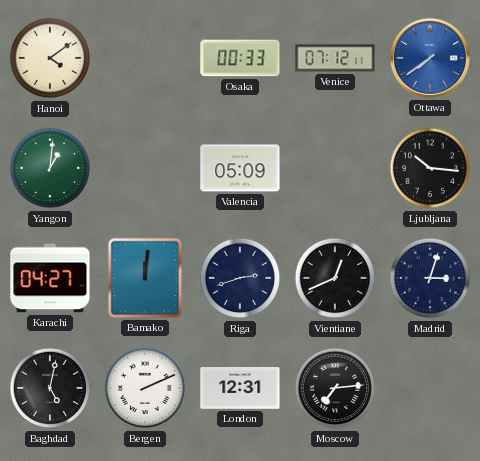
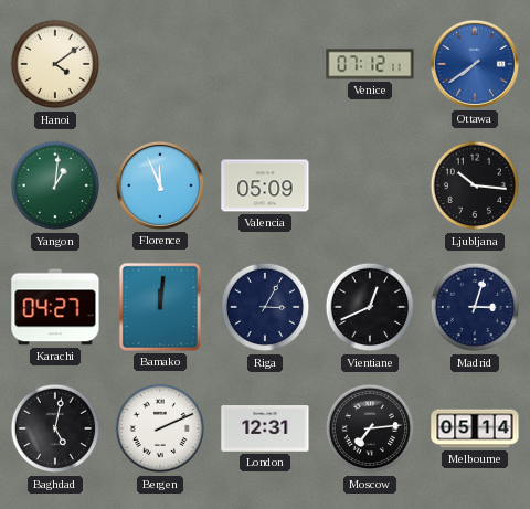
Osaka: 00:33 -> none
Florence: none -> 11:56
Riga: 2:42 -> 3:05
Melbourne: none -> 05:14
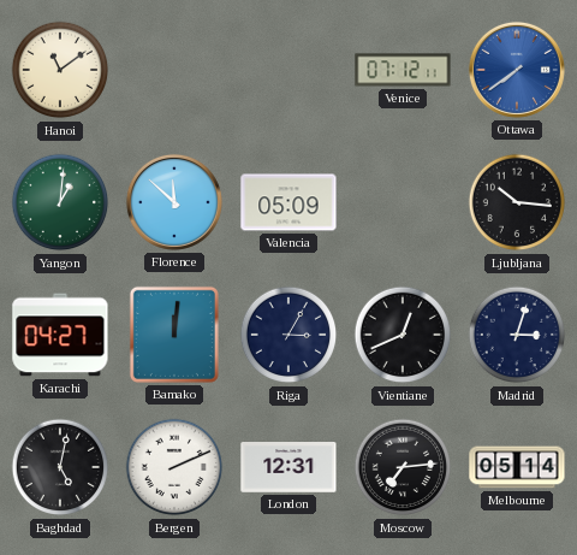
Hanoi: 4:09 -> 11:09
Florence: 11:56 -> 11:52
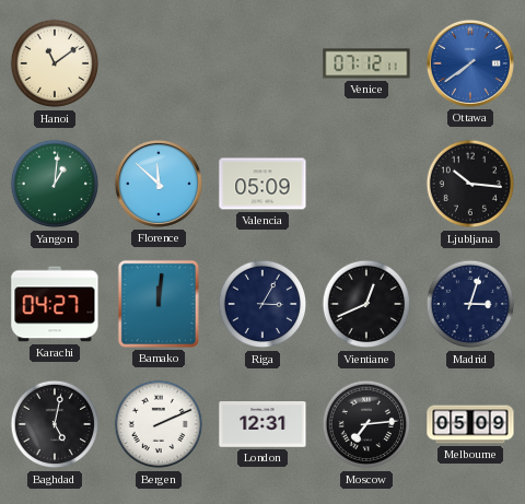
Melbourne: 05:14 -> 05:09
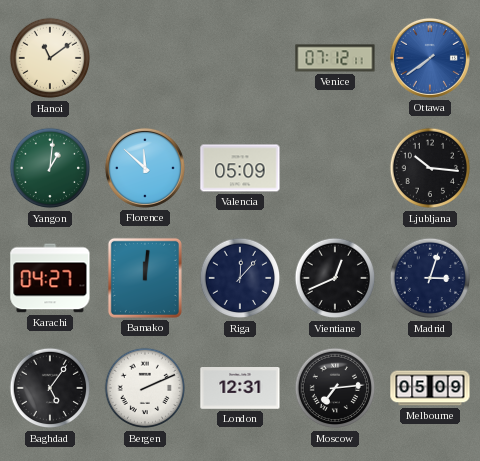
Riga: 3:05 -> 12:07
Baghdad: 5:02 -> 5:06
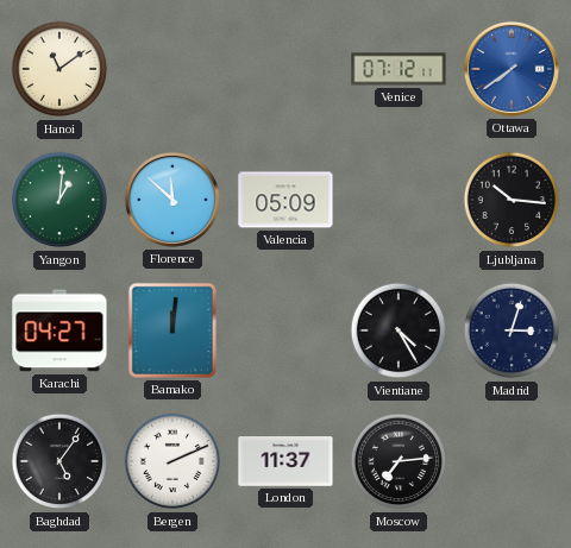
Riga: 12:07 -> none
Vientiane: 12:41 -> 4:25
London: 12:31 -> 11:37
Melbourne: 05:09 -> none
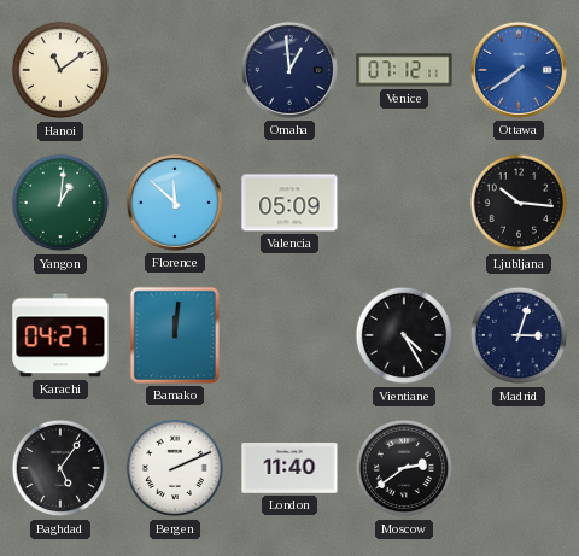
Omaha: none -> 12:59
London: 11:37 -> 11:40
Moscow: 7:14 -> 2:39
